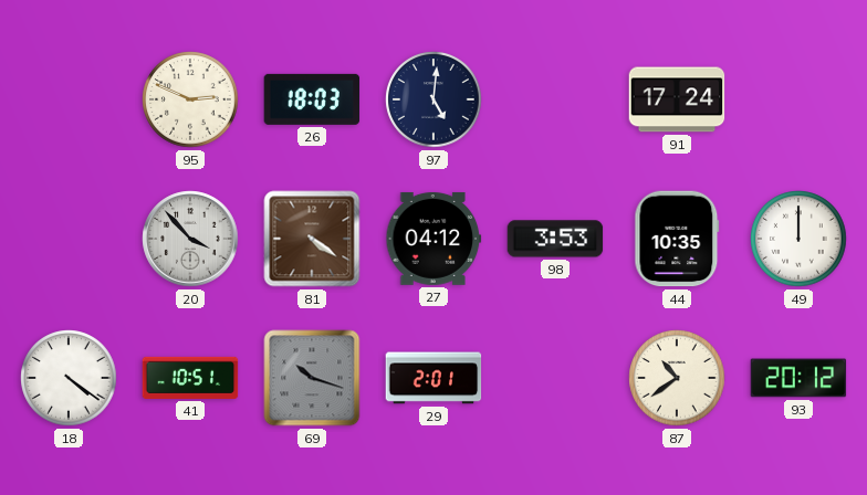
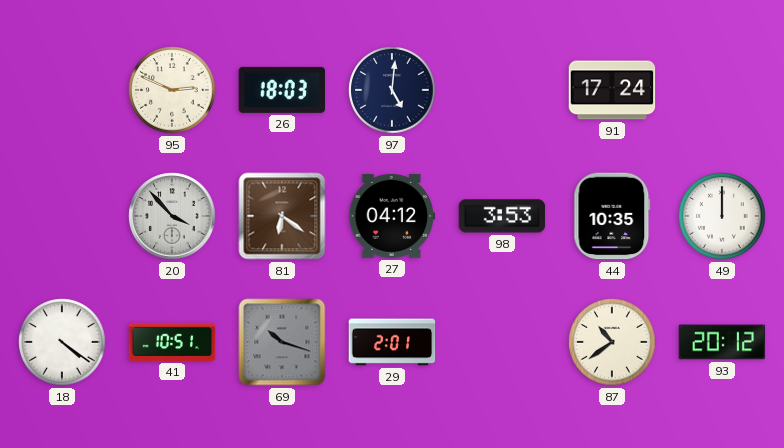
81: 4:21 -> 6:21
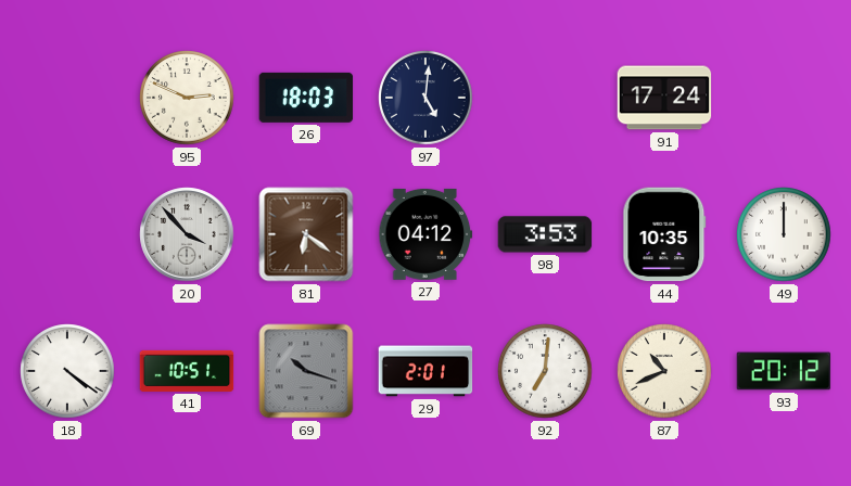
92: none -> 7:01
87: 10:39 -> 10:41
